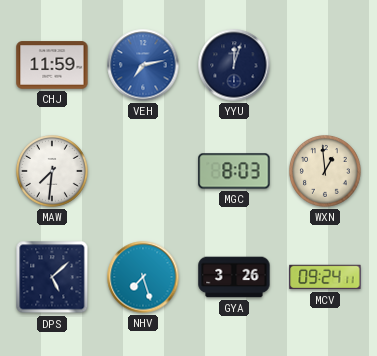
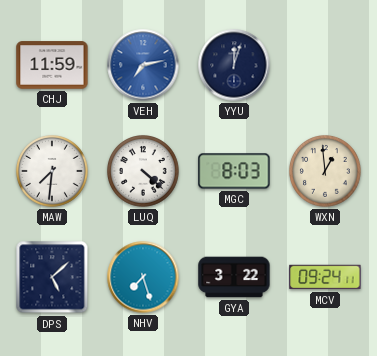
LUQ: none -> 4:22
GYA: 3:26 -> 3:22
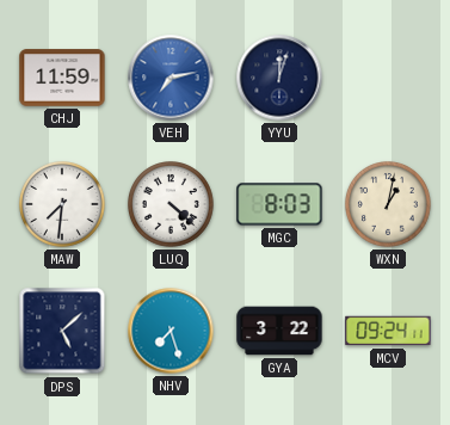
WXN: 12:59 -> 1:02
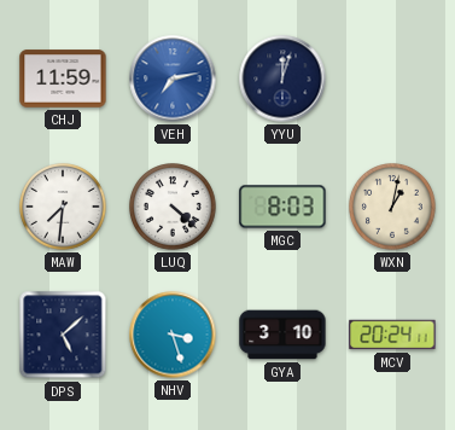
NHV: 7:27 -> 3:27
GYA: 3:22 -> 3:10
MCV: 09:24 -> 20:24
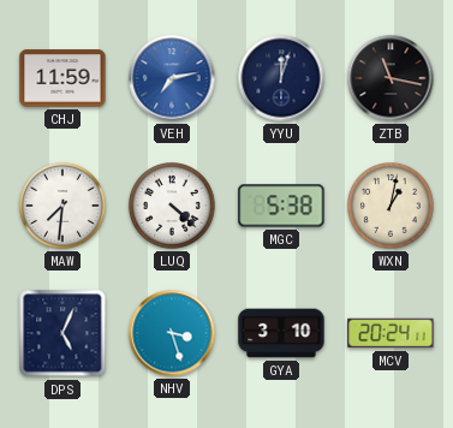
ZTB: none -> 11:17
MGC: 8:03 -> 5:38
DPS: 5:08 -> 5:04
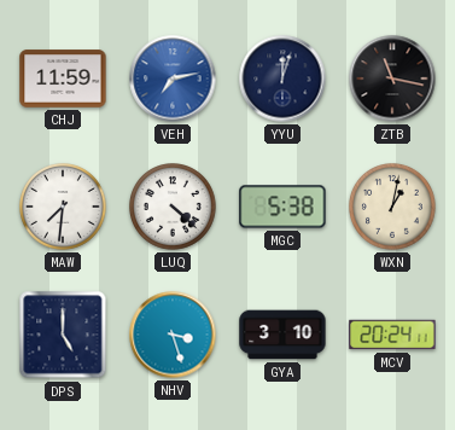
DPS: 5:04 -> 5:00
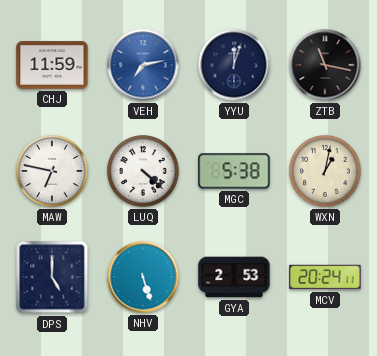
MAW: 7:31 -> 6:47
NHV: 3:27 -> 5:27
GYA: 3:10 -> 2:53
